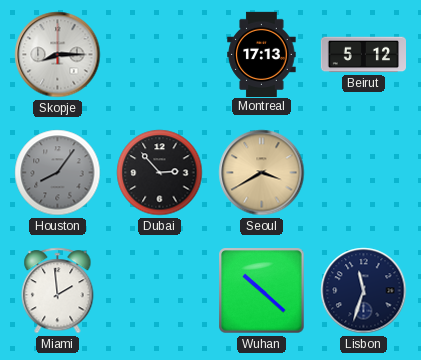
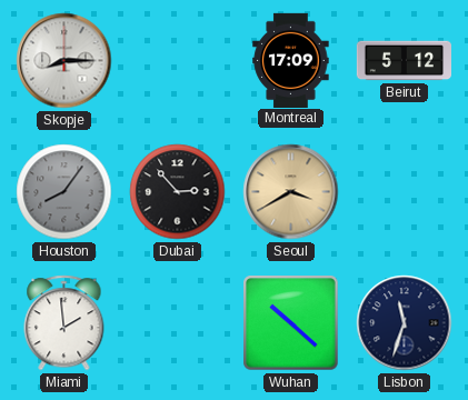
Montreal: 17:13 -> 17:09
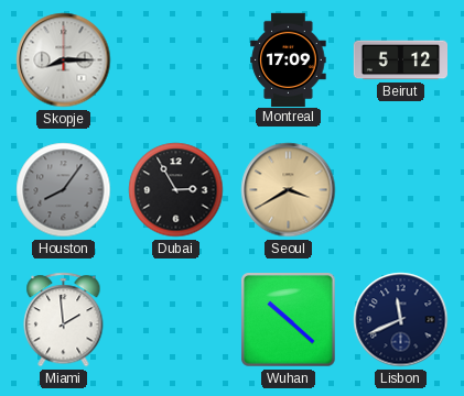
Dubai: 2:53 -> 2:55
Lisbon: 11:33 -> 11:41
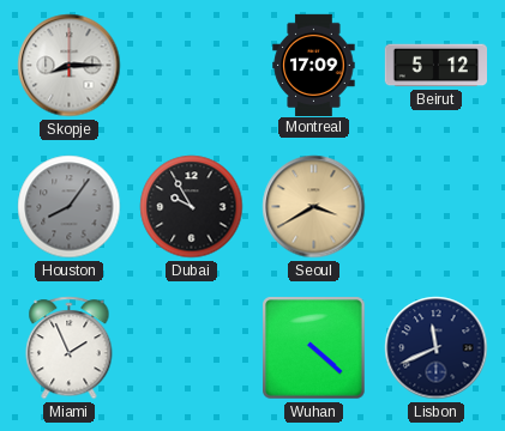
Dubai: 2:55 -> 9:55
Miami: 1:59 -> 1:56
Wuhan: 10:22 -> 4:22
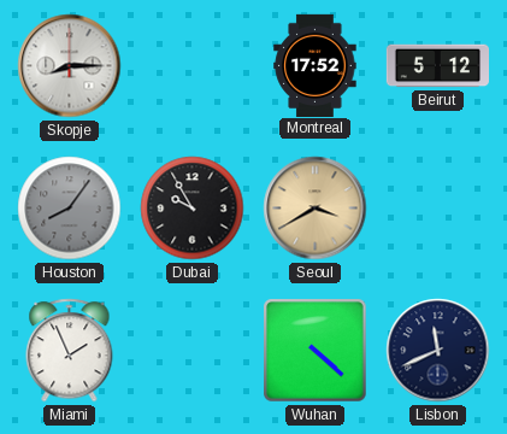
Montreal: 17:09 -> 17:52
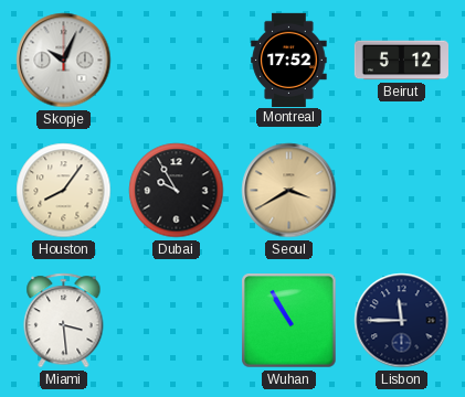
Skopje: 8:15 -> 10:04
Houston dial: grey -> cream
Miami: 1:56 -> 3:29
Wuhan: 4:22 -> 10:55
Lisbon: 11:41 -> 11:45
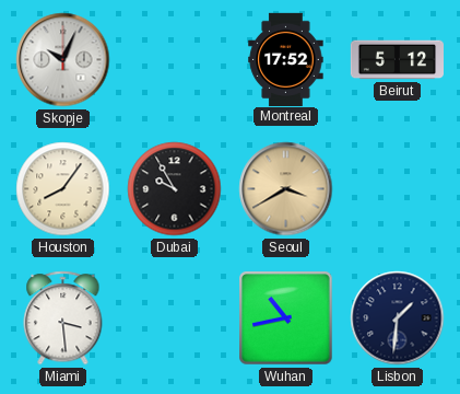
Wuhan: 10:55 -> 10:43
Lisbon: 11:45 -> 1:31
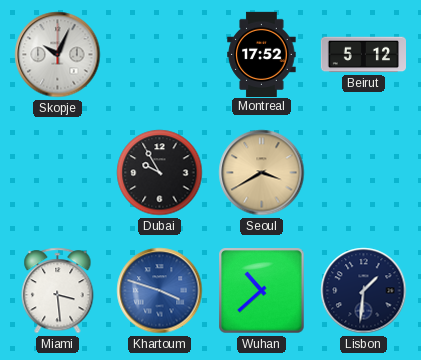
Houston: 8:06 -> none
Khartoum: none -> 3:48
Wuhan: 10:43 -> 10:38
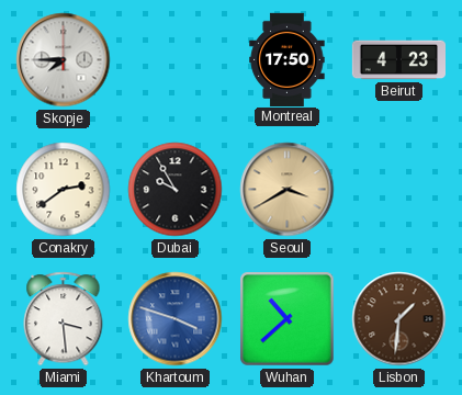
Skopje: 10:04 -> 7:45
Montreal: 17:52 -> 17:50
Beirut: 5:12 -> 4:23
Conakry: none -> 2:39
Lisbon dial: navy -> brown
